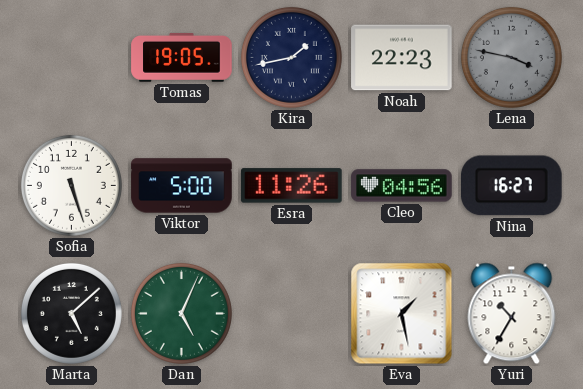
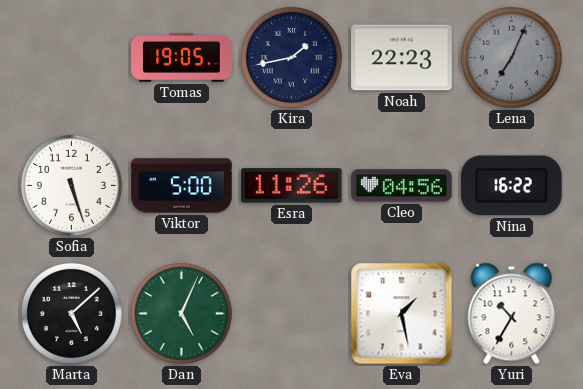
Lena: 3:47 -> 7:04
Nina: 16:27 -> 16:22
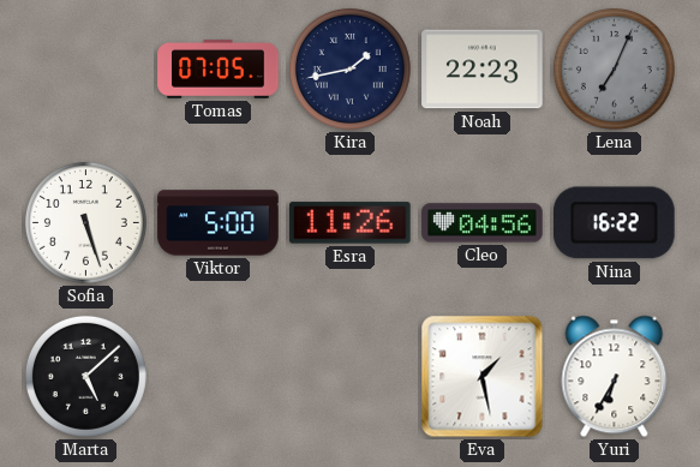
Tomas: 19:05 -> 07:05
Dan: 5:04 -> none
Yuri: 10:35 -> 6:35
